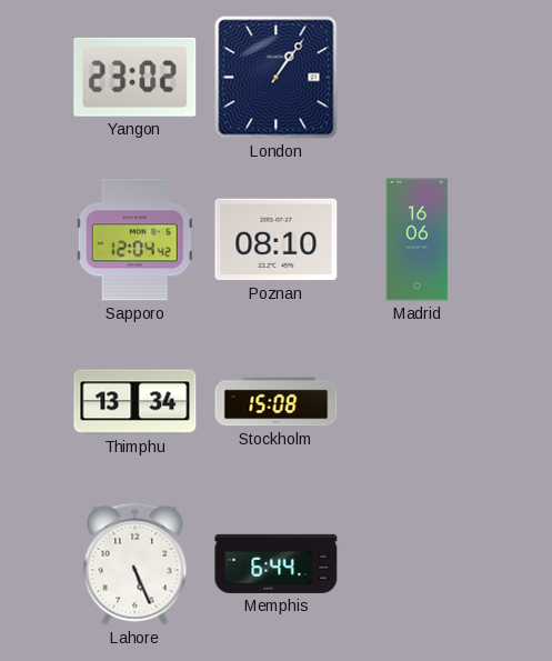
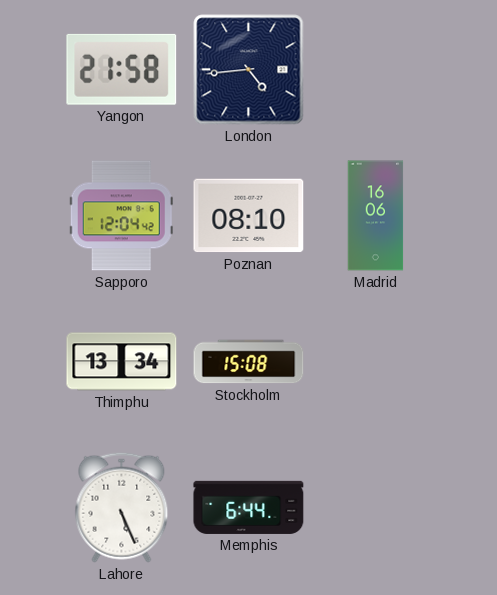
Yangon: 23:02 -> 21:58
London: 1:06 -> 4:44
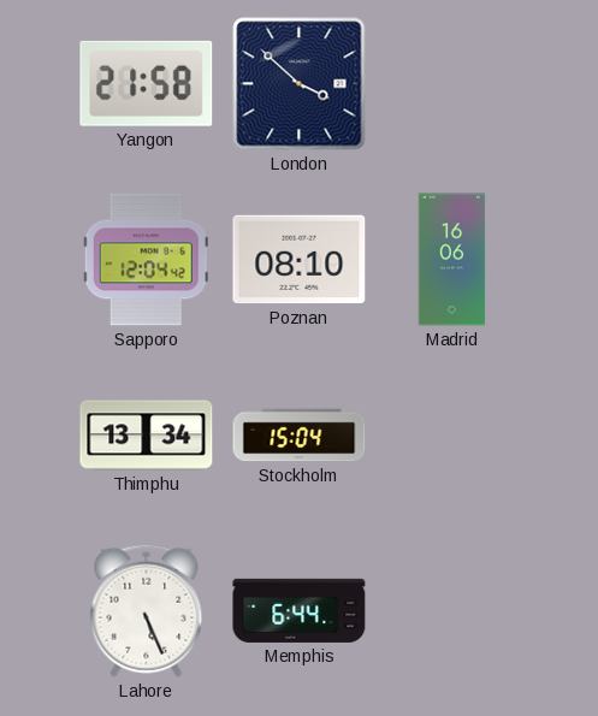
London: 4:44 -> 3:52
Stockholm: 15:08 -> 15:04
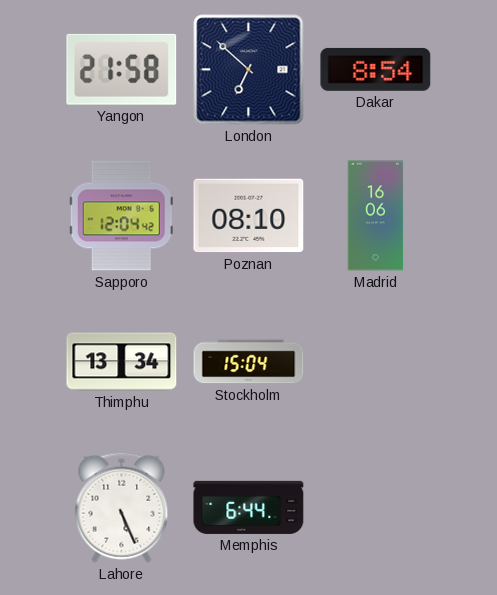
London: 3:52 -> 6:52
Dakar: none -> 8:54
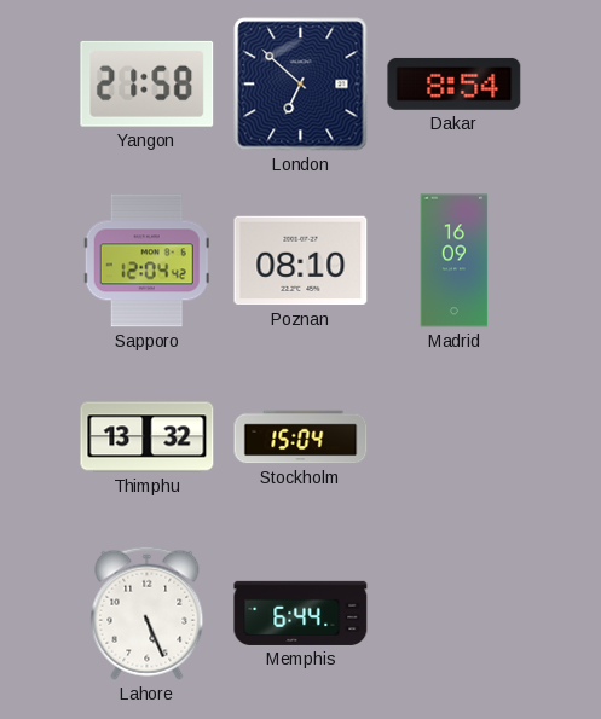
Madrid: 16:06 -> 16:09
Thimphu: 13:34 -> 13:32
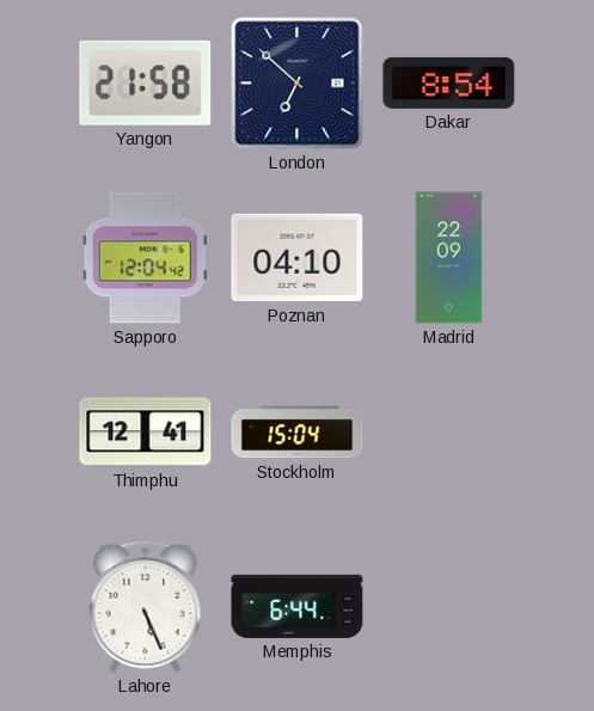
Poznan: 08:10 -> 04:10
Madrid: 16:09 -> 22:09
Thimphu: 13:32 -> 12:41
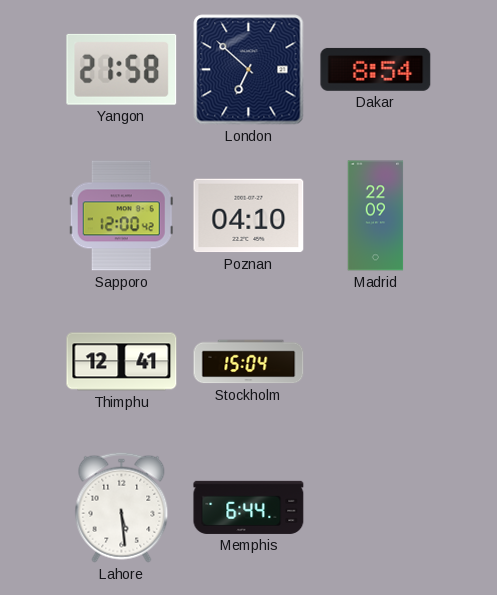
Sapporo: 12:04 -> 12:00
Lahore: 5:26 -> 5:29
